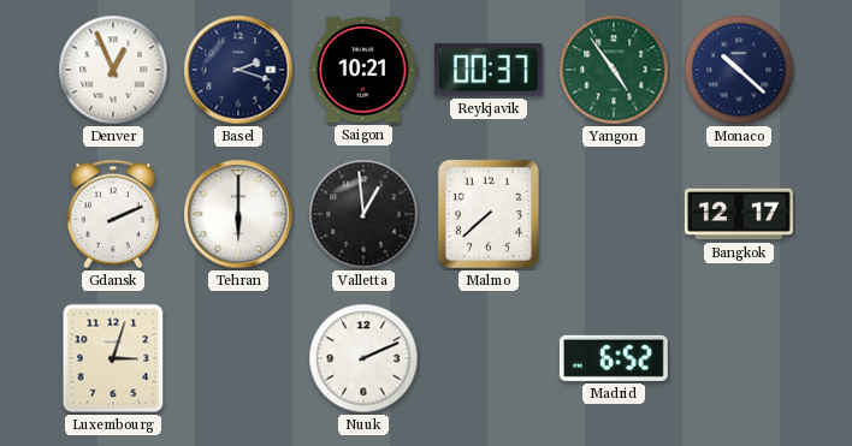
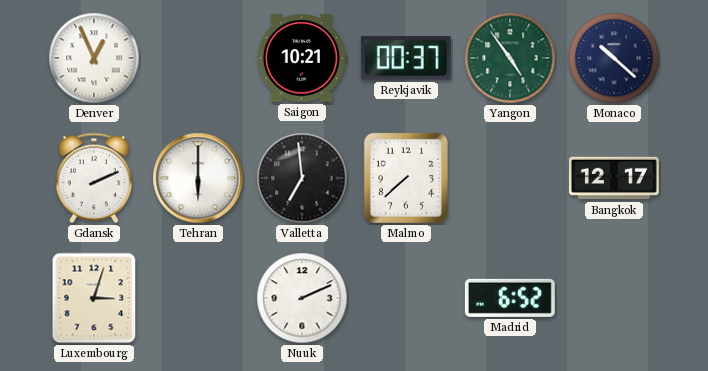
Basel: 2:18 -> none
Valletta: 12:59 -> 6:59
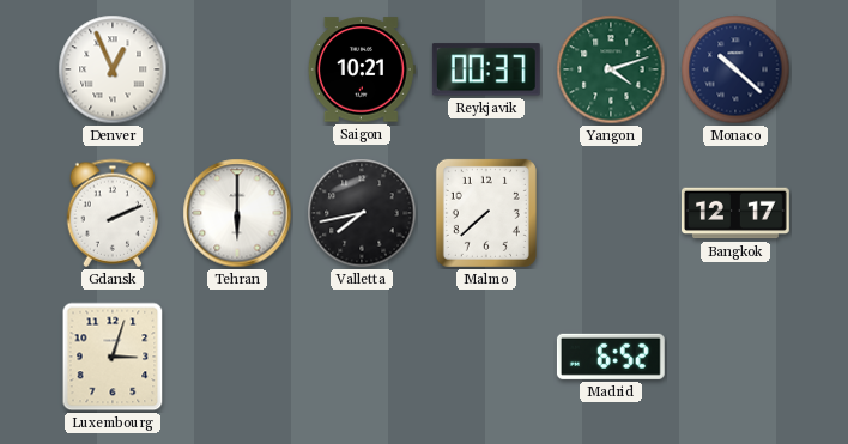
Yangon: 4:54 -> 4:12
Valletta: 6:59 -> 7:43
Nuuk: 2:11 -> none
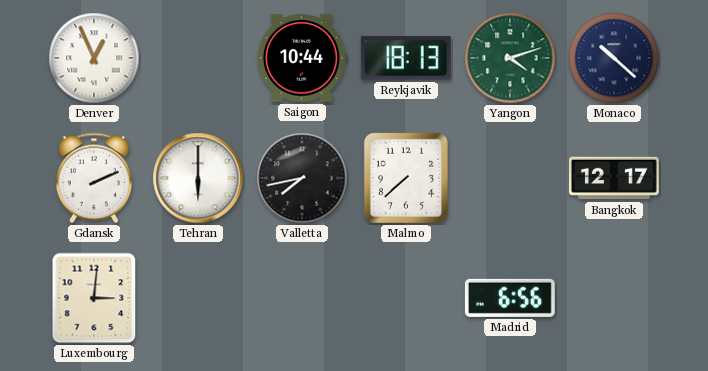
Saigon: 10:21 -> 10:44
Reykjavik: 00:37 -> 18:13
Luxembourg: 3:03 -> 3:01
Madrid: 6:52 -> 6:56
